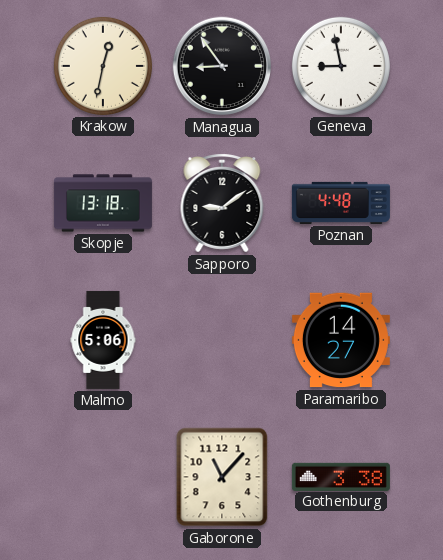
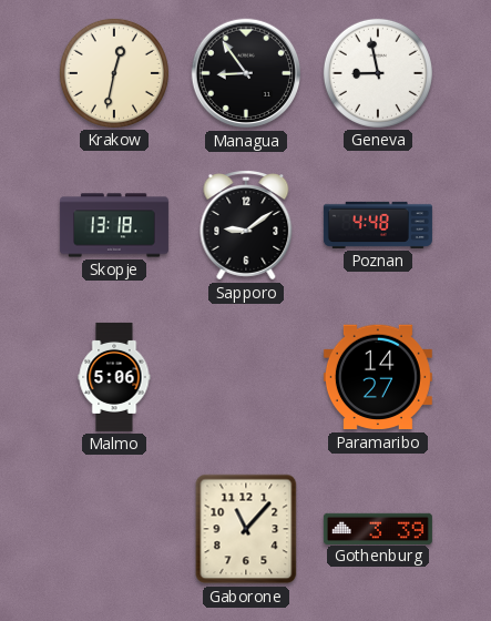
Gothenburg: 3:38 -> 3:39
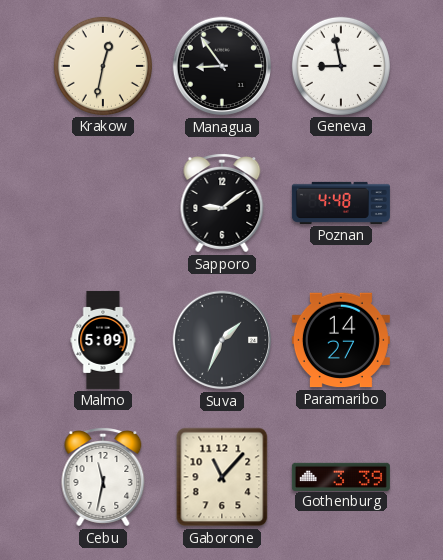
Skopje: 13:18 -> none
Malmo: 5:06 -> 5:09
Suva: none -> 1:34
Cebu: none -> 11:32
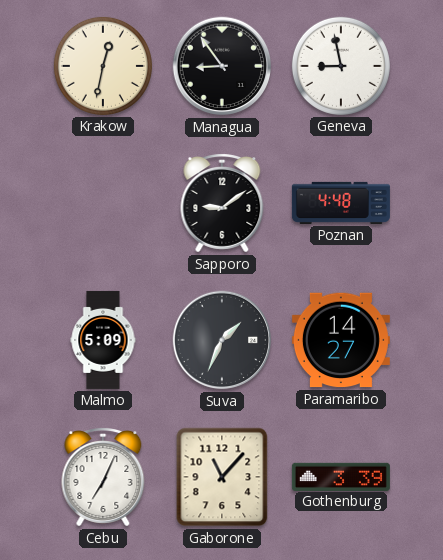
Cebu: 11:32 -> 7:04
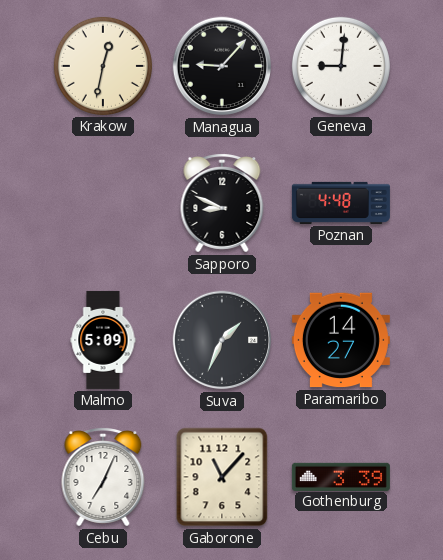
Managua: 8:54 -> 9:07
Geneva: 8:58 -> 9:01
Sapporo: 9:09 -> 8:49
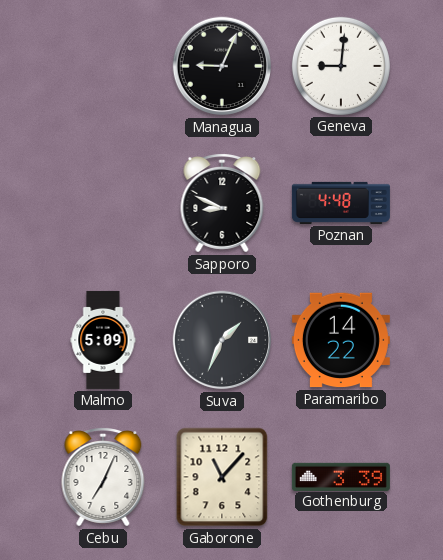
Krakow: 12:32 -> none
Managua: 9:07 -> 9:04
Paramaribo: 14:27 -> 14:22
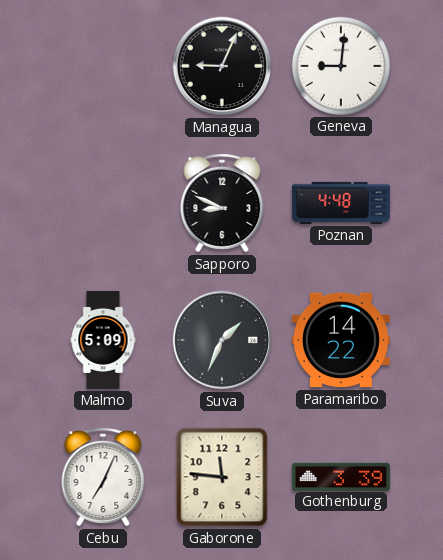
Gaborone: 11:07 -> 11:46
